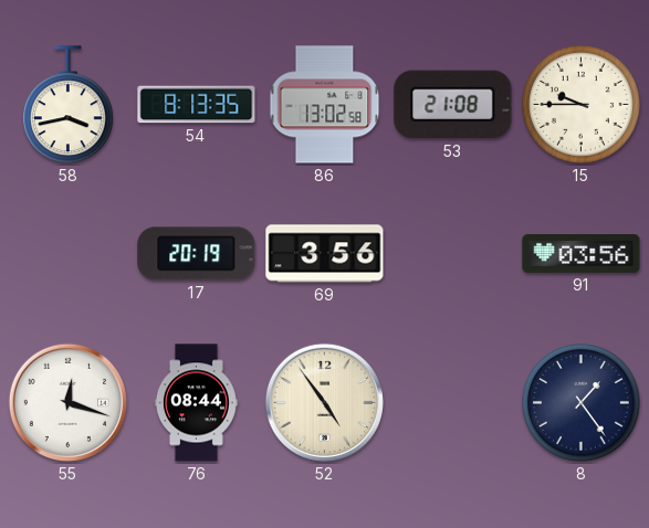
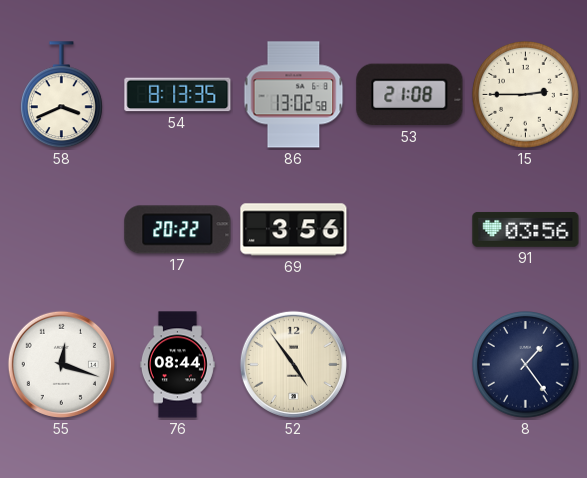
58: 3:43 -> 3:41
15: 9:45 -> 2:45
17: 20:19 -> 20:22
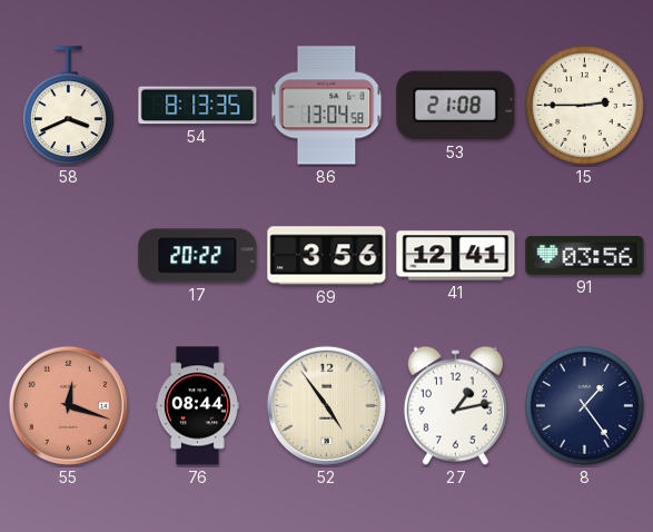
86: 13:02 -> 13:04
41: none -> 12:41
55 dial: white -> salmon
27: none -> 1:13
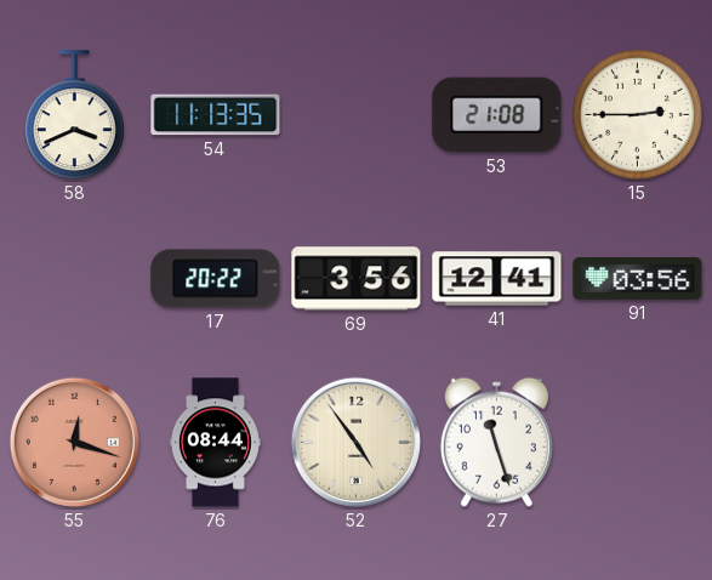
54: 8:13 -> 11:13
86: 13:04 -> none
27: 1:13 -> 11:27
8: 1:24 -> none
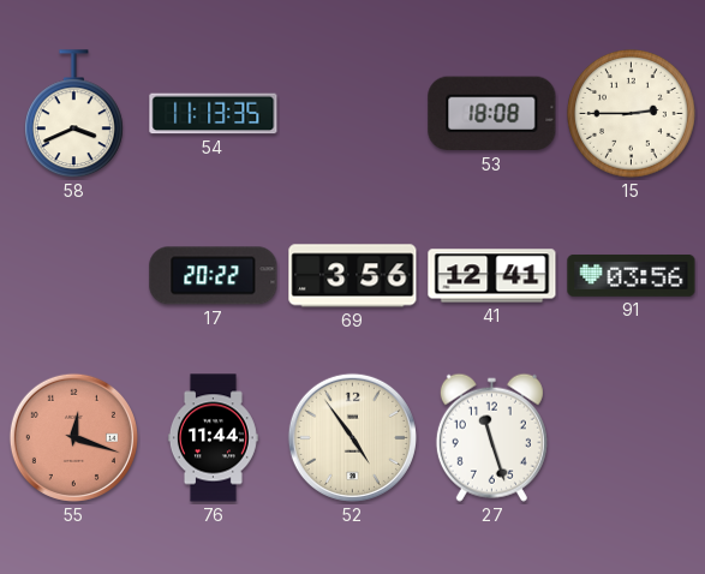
53: 21:08 -> 18:08
76: 08:44 -> 11:44
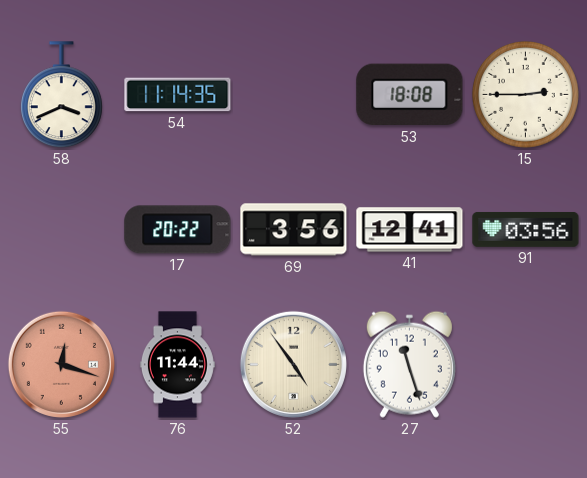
54: 11:13 -> 11:14
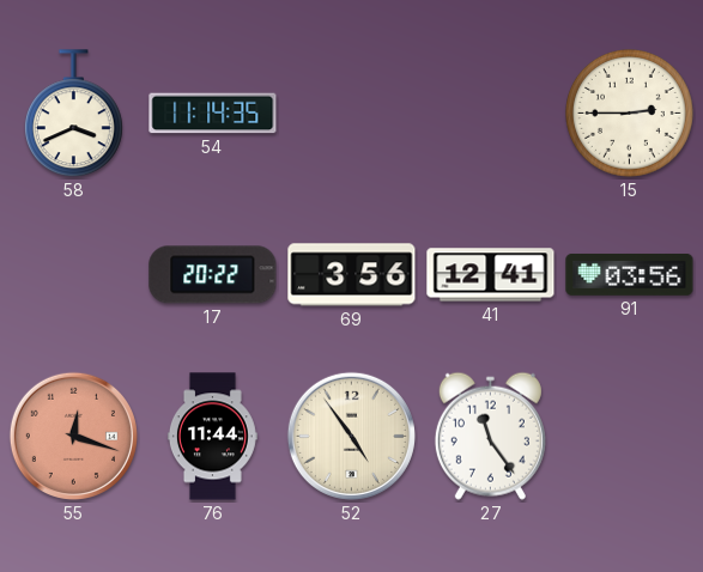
53: 18:08 -> none
27: 11:27 -> 11:24
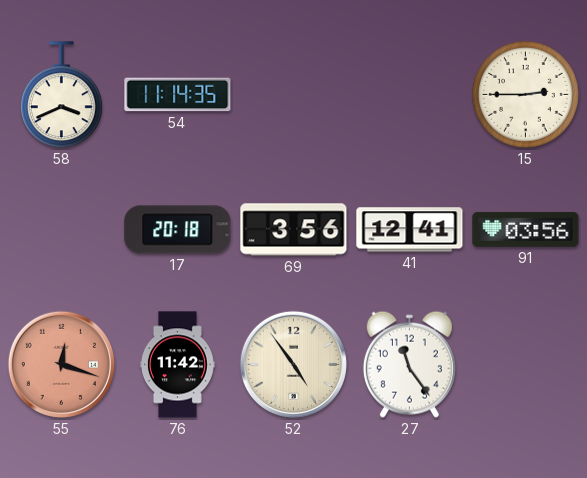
17: 20:22 -> 20:18
76: 11:44 -> 11:42
